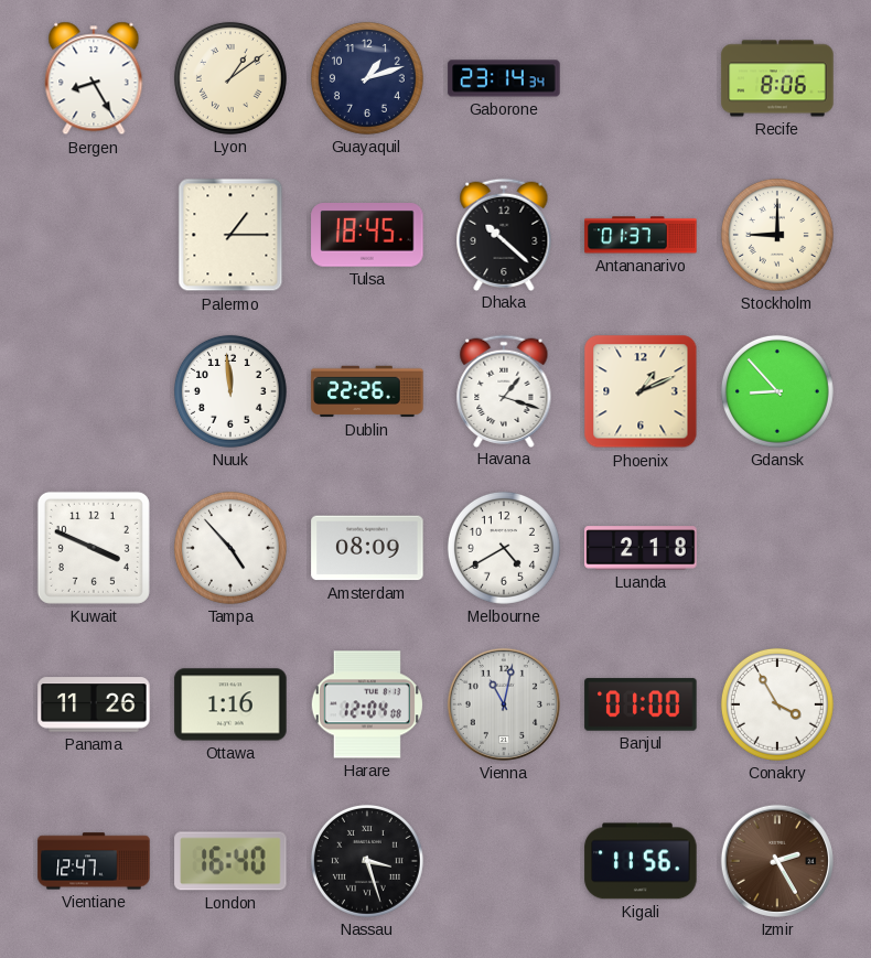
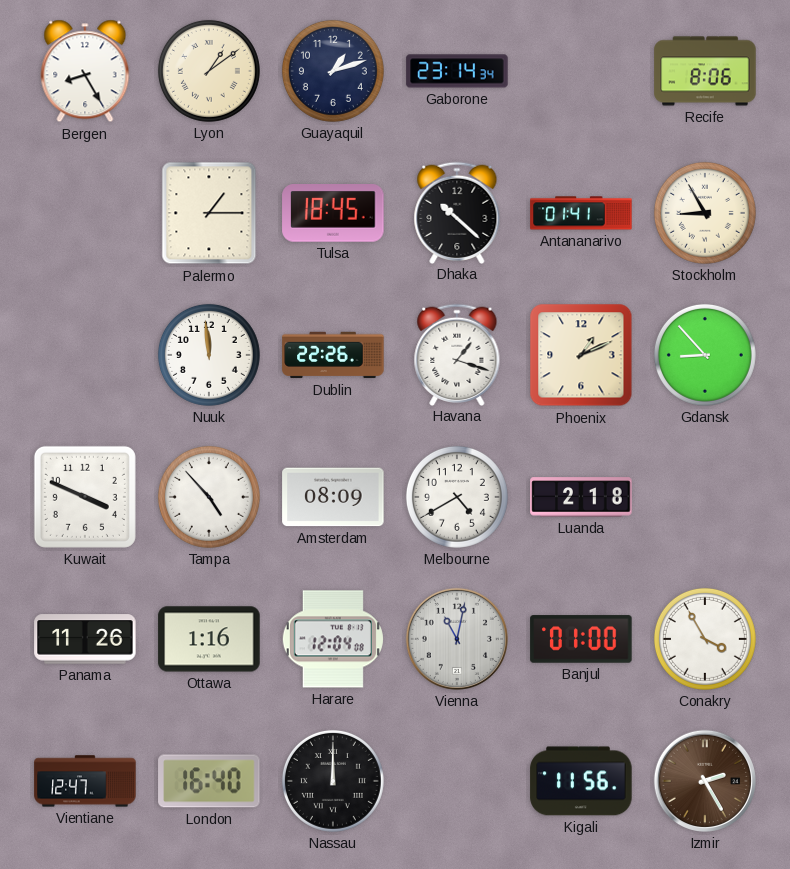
Antananarivo: 01:37 -> 01:41
Stockholm: 9:00 -> 8:55
Nassau: 3:27 -> 12:00
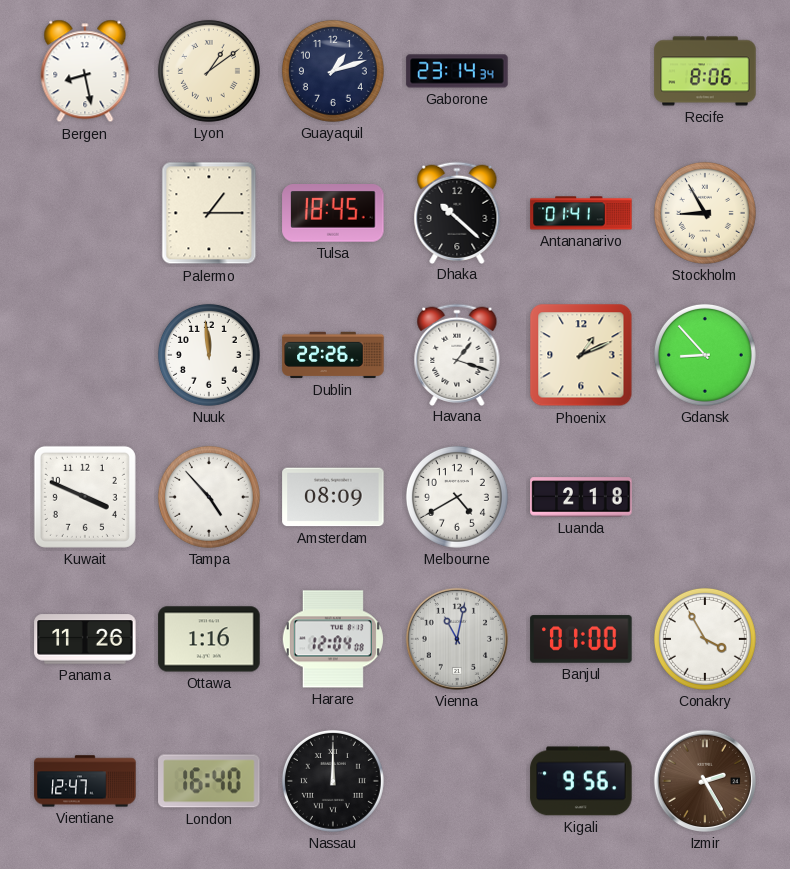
Bergen: 8:25 -> 8:28
Kigali: 11:56 -> 9:56
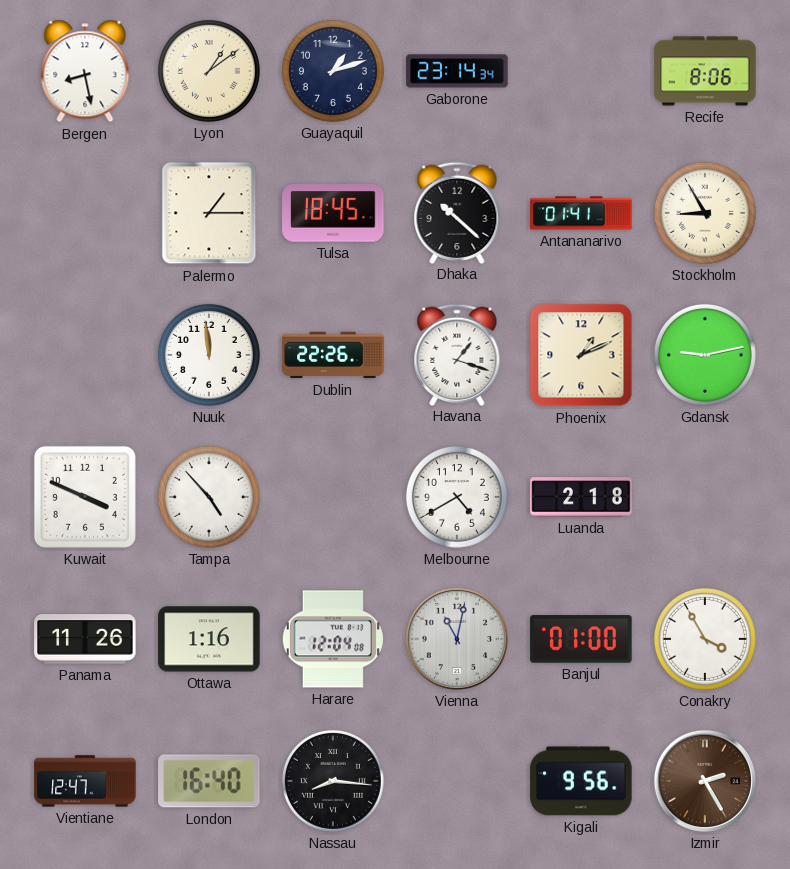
Gdansk: 8:53 -> 9:13
Amsterdam: 08:09 -> none
Nassau: 12:00 -> 8:16
